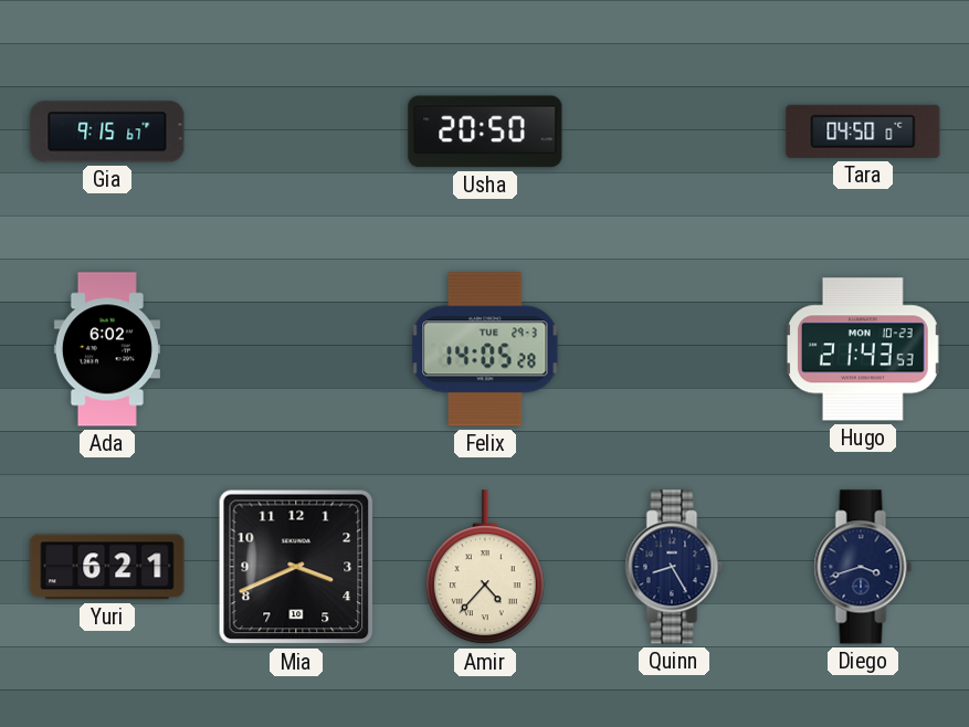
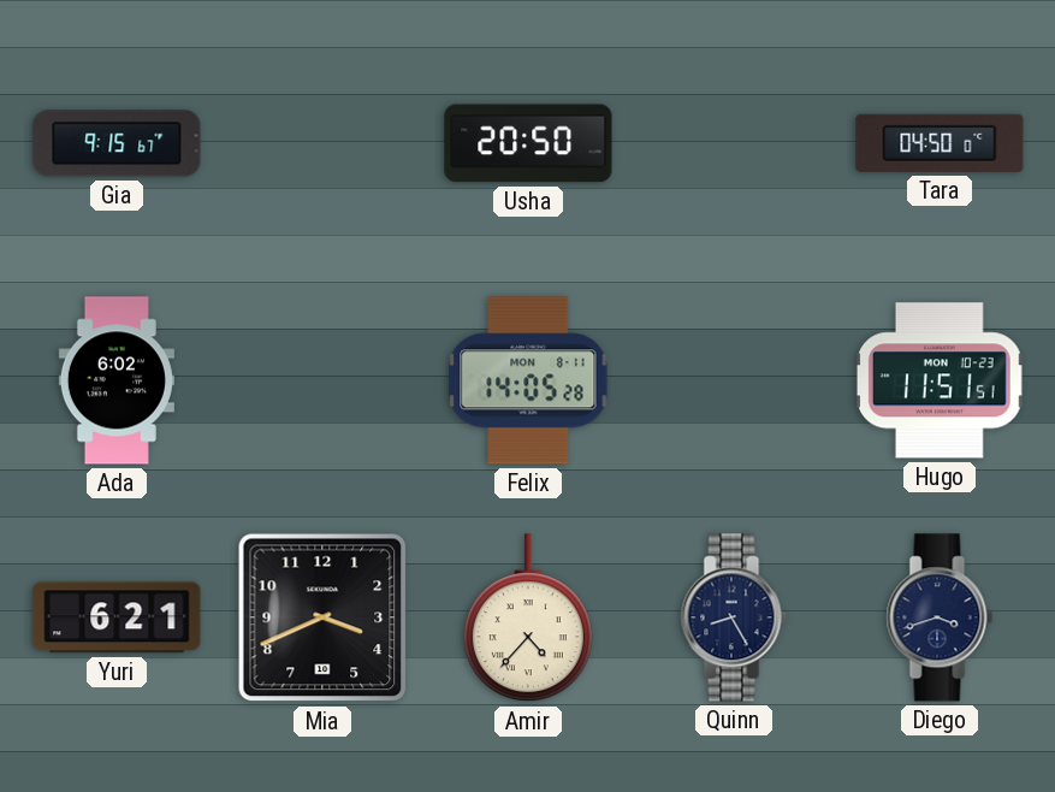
Felix date: TUE 29-3 -> MON 8-11
Hugo: 21:43 -> 11:51
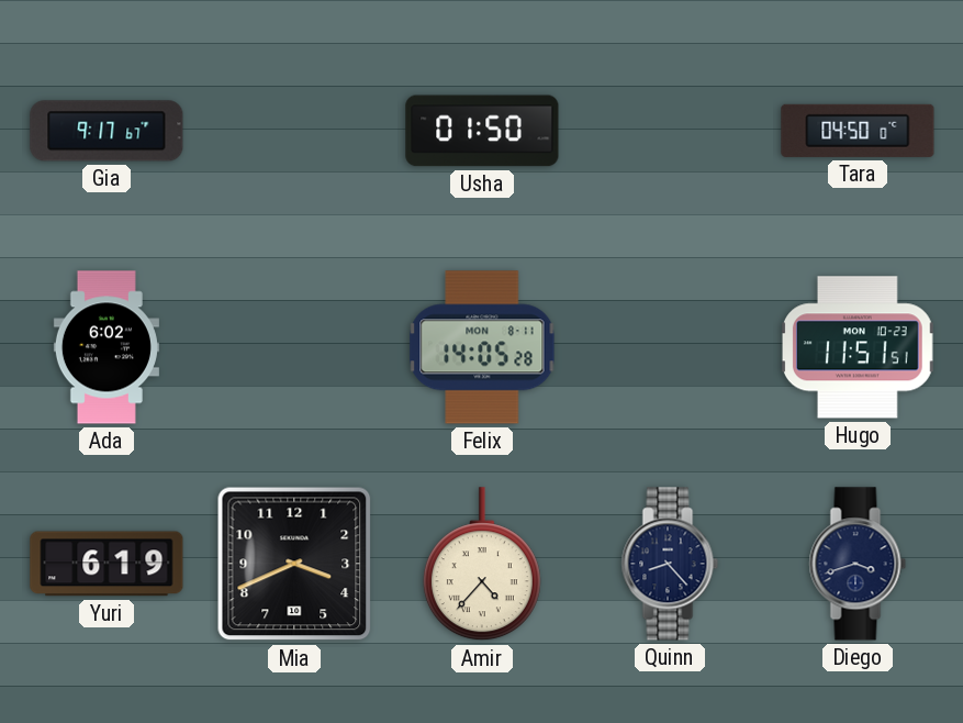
Gia: 9:15 -> 9:17
Usha: 20:50 -> 01:50
Yuri: 6:21 -> 6:19
Quinn: 8:25 -> 8:23
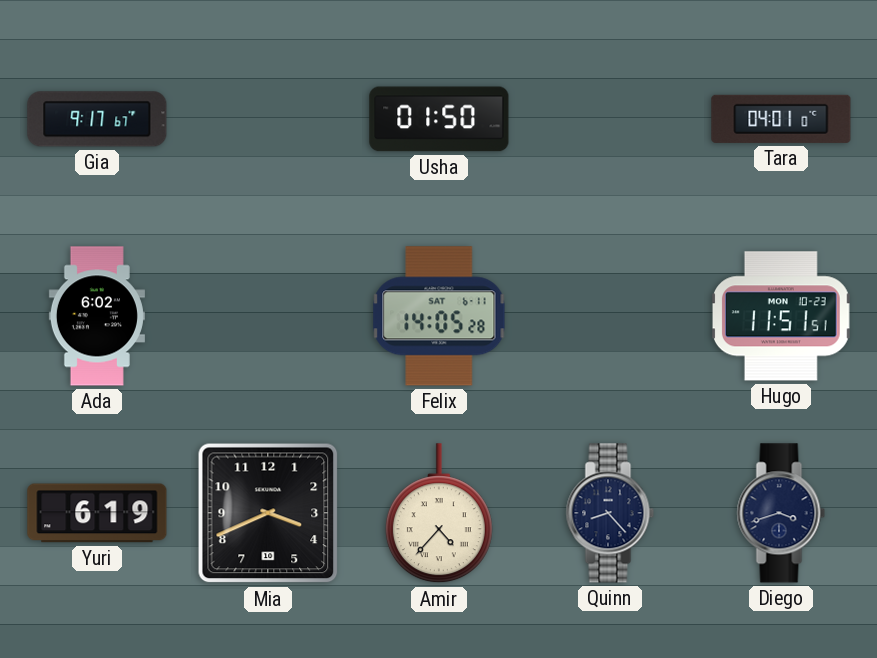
Tara: 04:50 -> 04:01
Felix date: MON 8-11 -> SAT 6-11
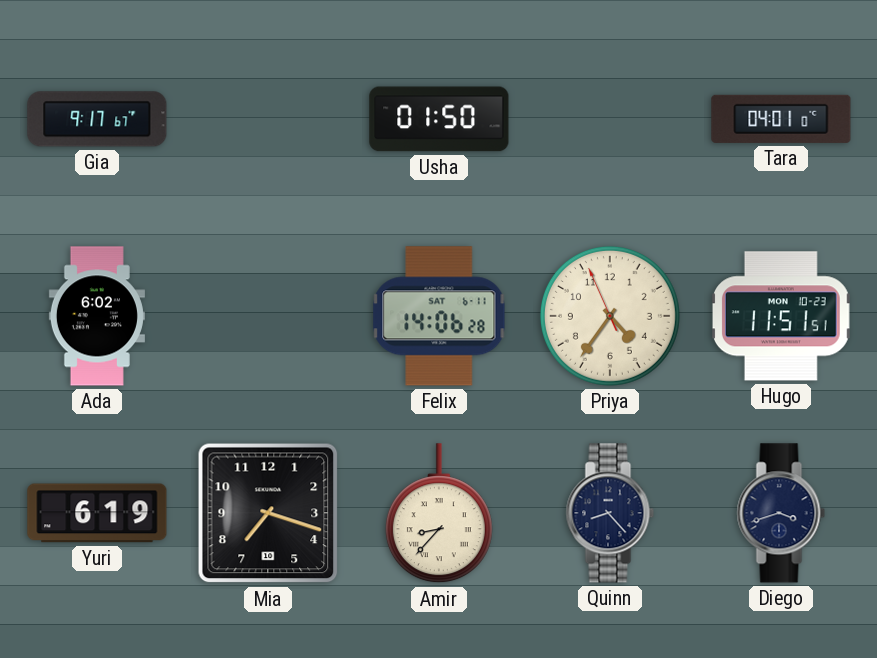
Felix: 14:05 -> 14:06
Priya: none -> 4:35
Mia: 3:41 -> 7:18
Amir: 4:37 -> 8:37
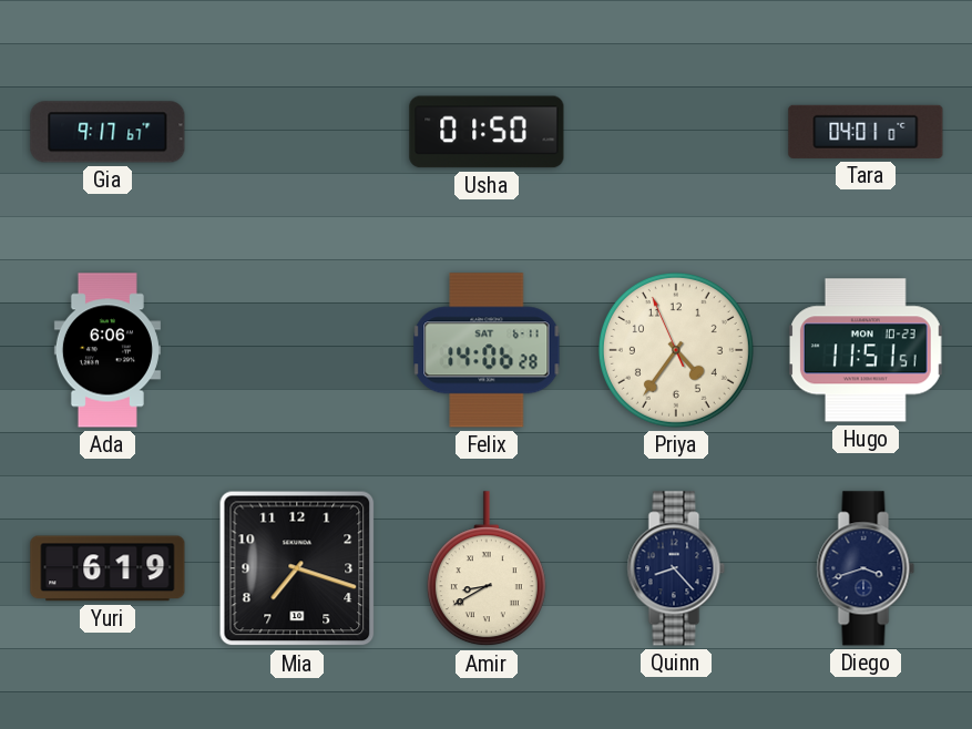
Ada: 6:02 -> 6:06
Amir: 8:37 -> 8:40
